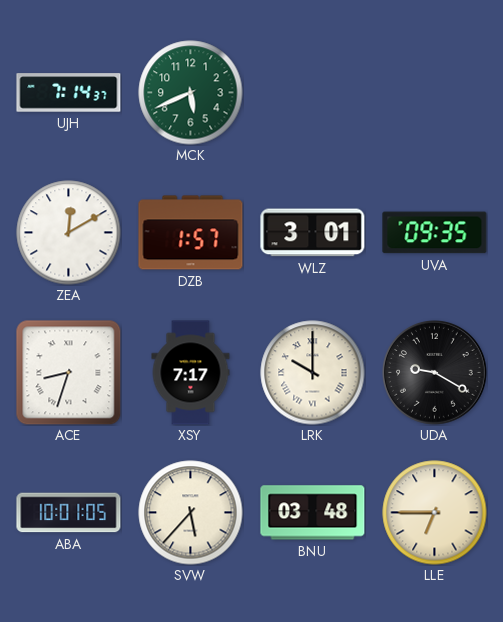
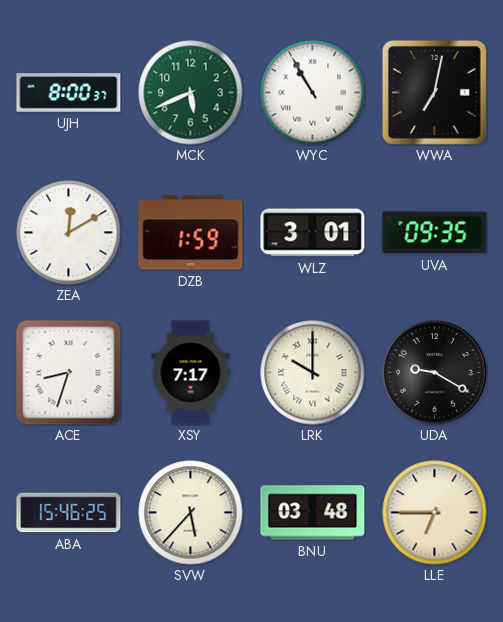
UJH: 7:14 -> 8:00
WYC: none -> 10:55
WWA: none -> 7:02
DZB: 1:57 -> 1:59
ABA: 10:01 -> 15:46
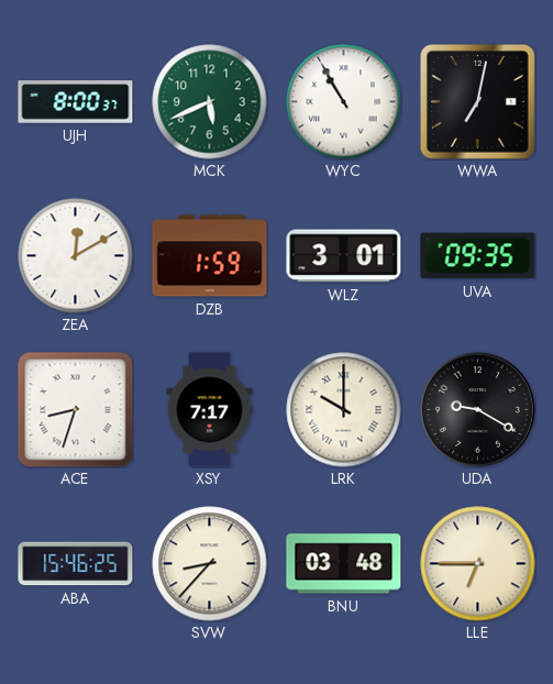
SVW: 5:37 -> 8:37
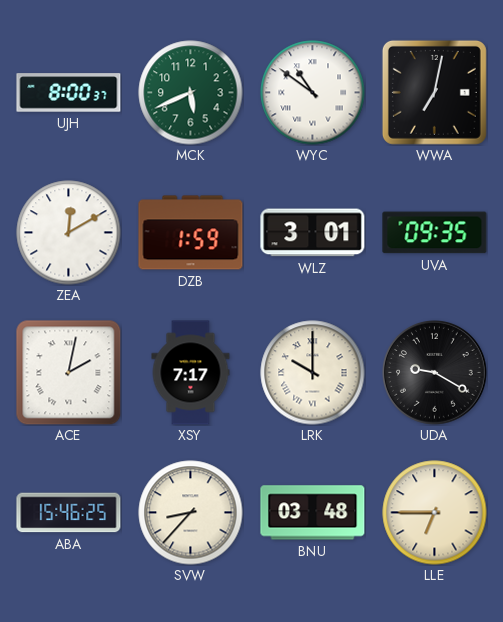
WYC: 10:55 -> 10:51
ACE: 8:33 -> 2:02
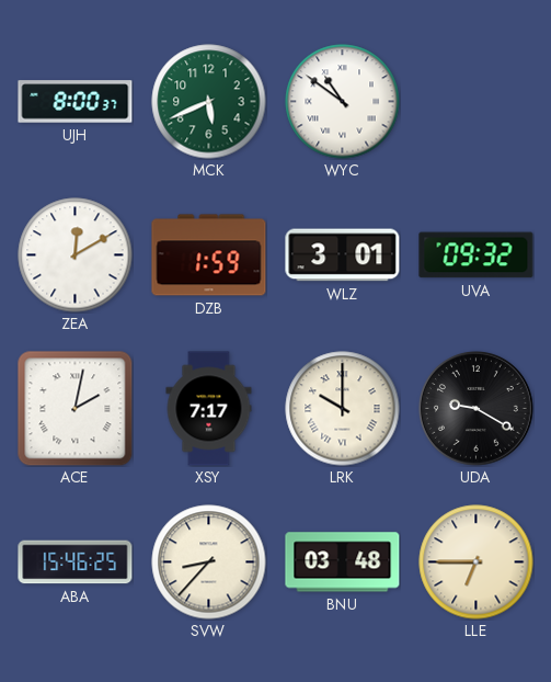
WWA: 7:02 -> none
UVA: 09:35 -> 09:32
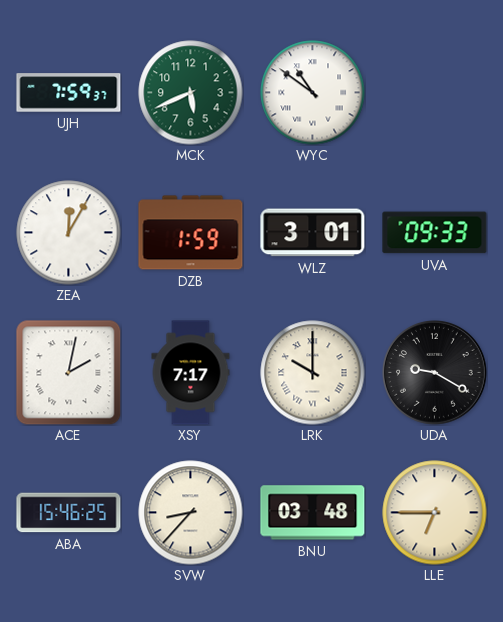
UJH: 8:00 -> 7:59
ZEA: 12:10 -> 12:05
UVA: 09:32 -> 09:33
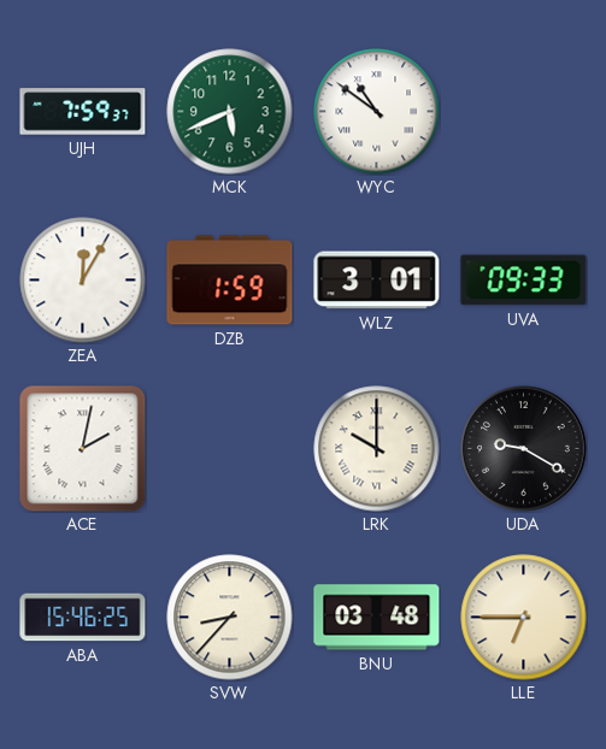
XSY: 7:17 -> none
